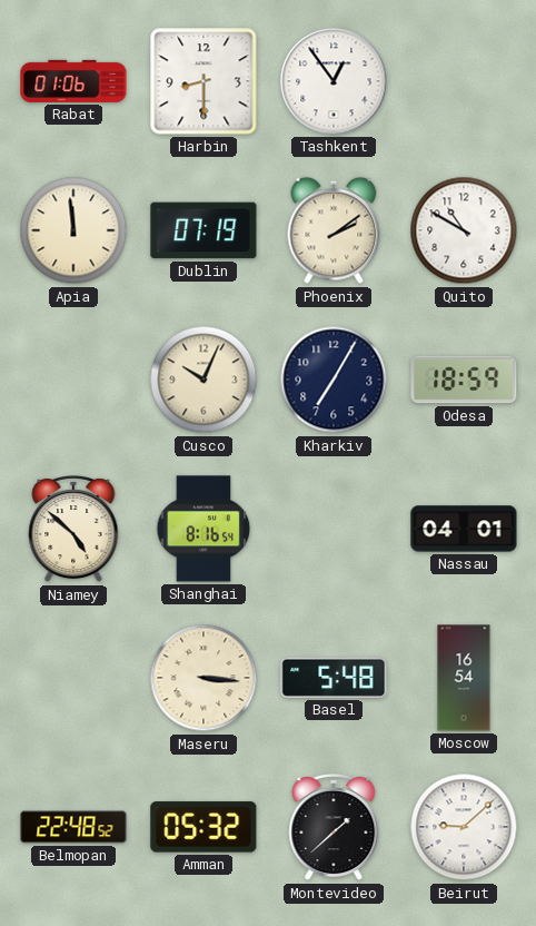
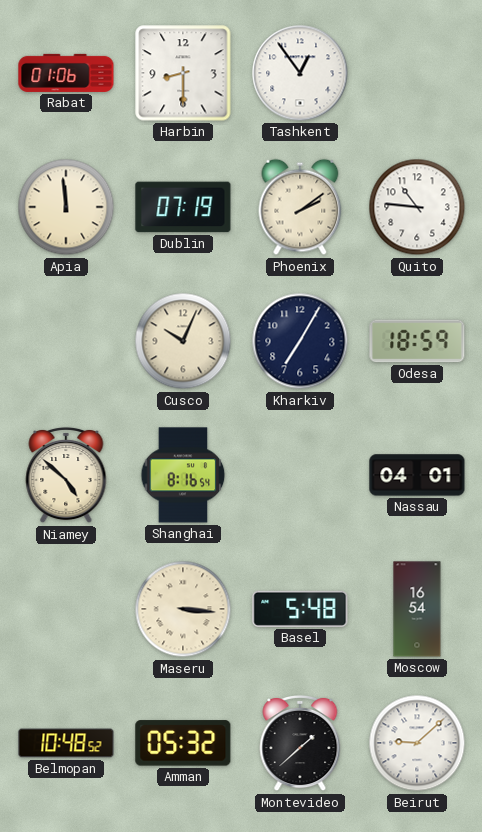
Quito: 10:50 -> 10:46
Belmopan: 22:48 -> 10:48
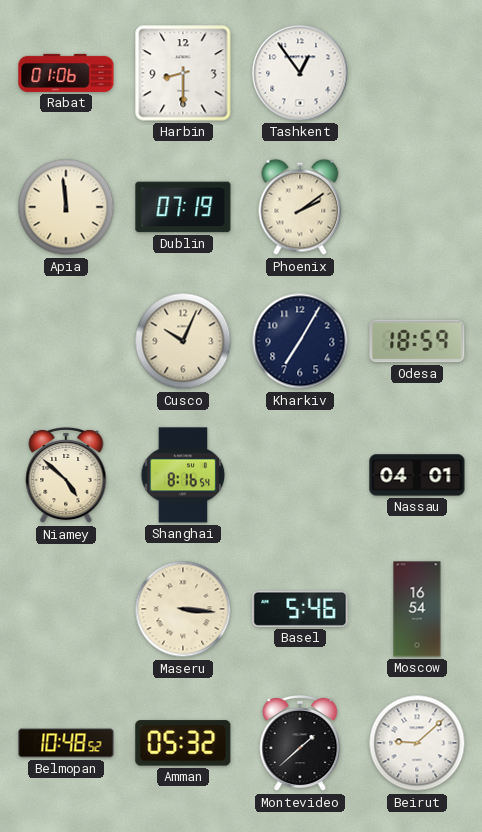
Quito: 10:46 -> none
Basel: 5:48 -> 5:46
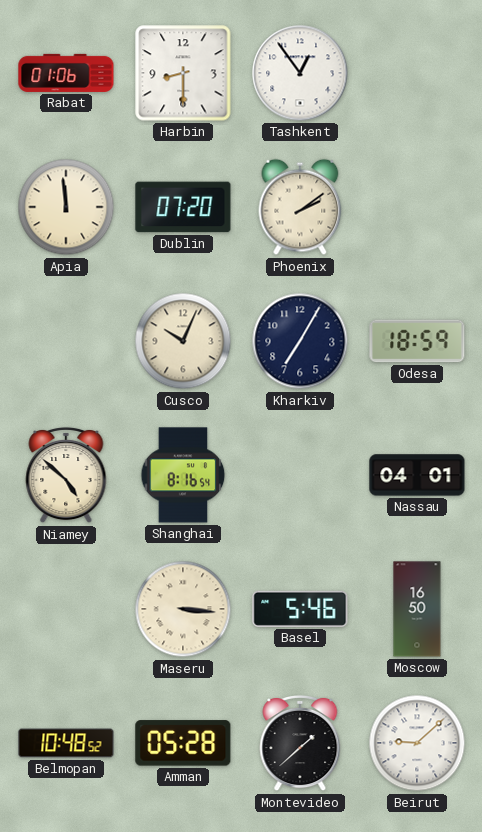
Dublin: 07:19 -> 07:20
Moscow: 16:54 -> 16:50
Amman: 05:32 -> 05:28
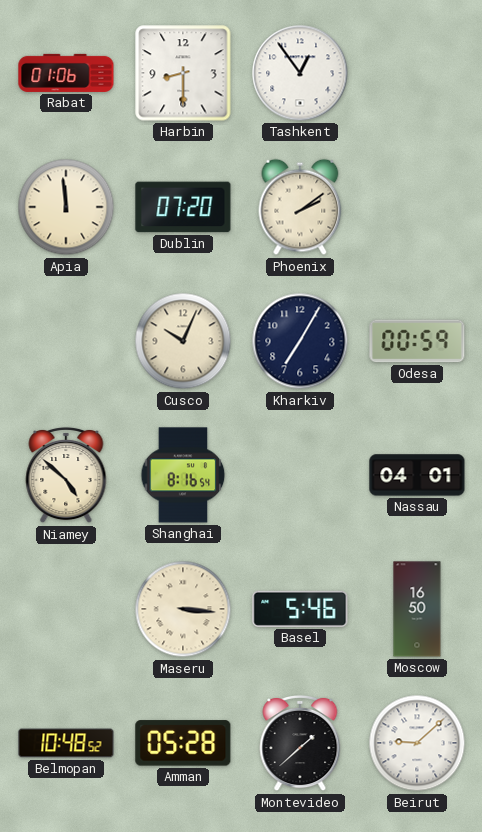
Odesa: 18:59 -> 00:59
